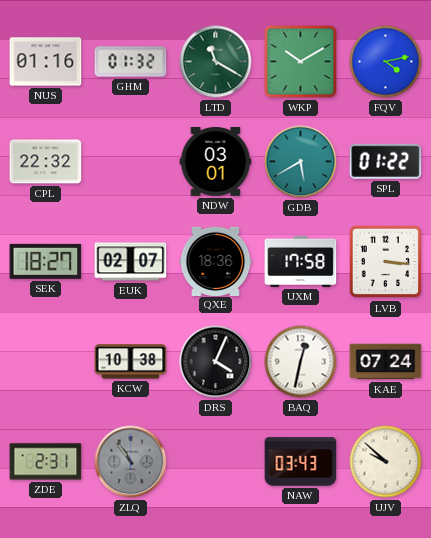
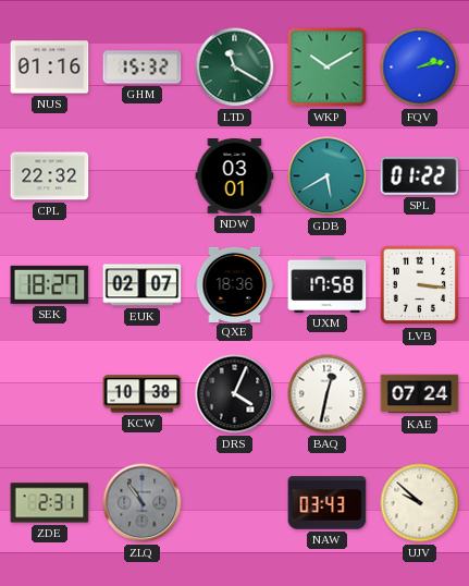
GHM: 01:32 -> 15:32
FQV: 4:13 -> 2:13
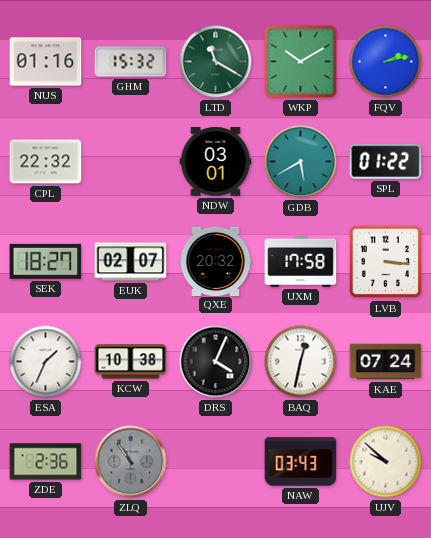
QXE: 18:36 -> 20:32
ESA: none -> 1:34
ZDE: 2:31 -> 2:36
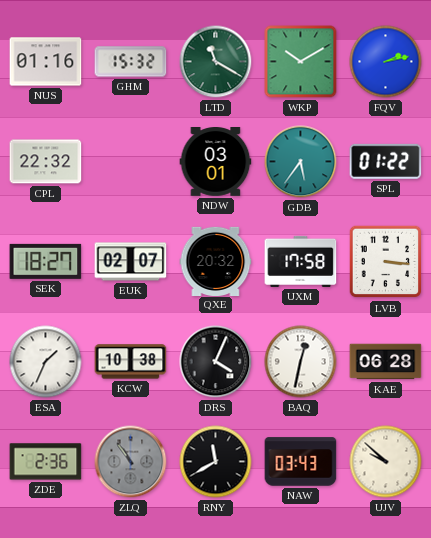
GDB: 5:40 -> 5:36
KAE: 07:24 -> 06:28
RNY: none -> 11:40
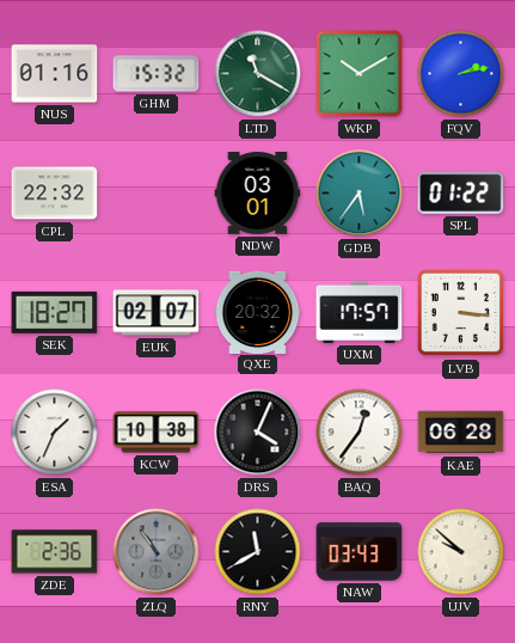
UXM: 17:58 -> 17:57
BAQ: 12:32 -> 12:36
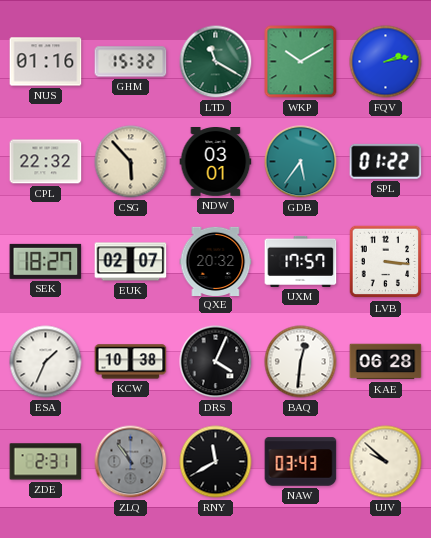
CSG: none -> 5:53
BAQ: 12:36 -> 12:31
ZDE: 2:36 -> 2:31
